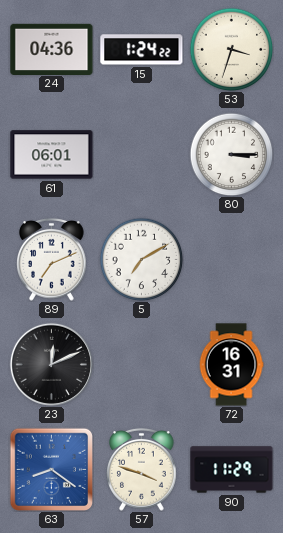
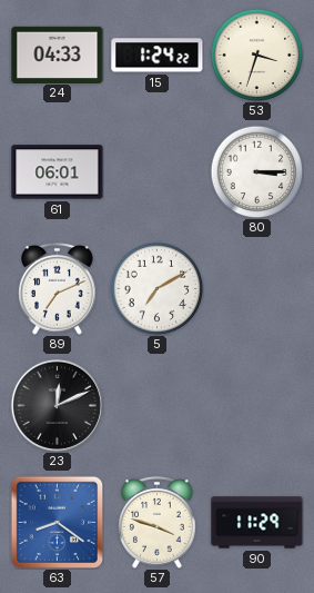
24: 04:36 -> 04:33
72: 16:31 -> none
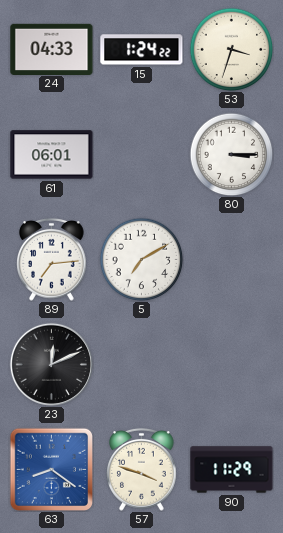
89: 7:11 -> 7:14
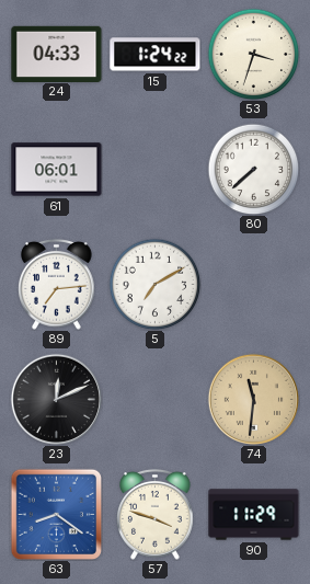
80: 3:15 -> 7:38
74: none -> 11:31
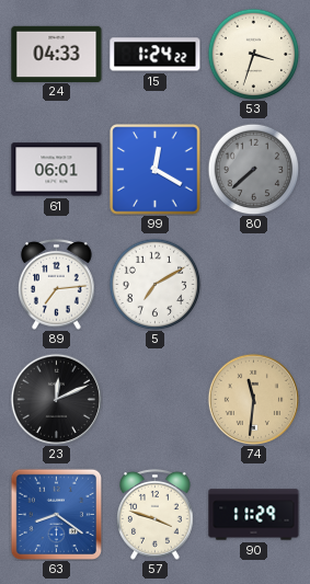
99: none -> 12:20
80 dial: white -> grey
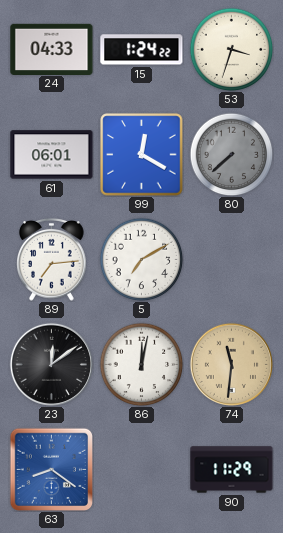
23: 12:11 -> 12:09
86: none -> 12:02
57: 3:48 -> none
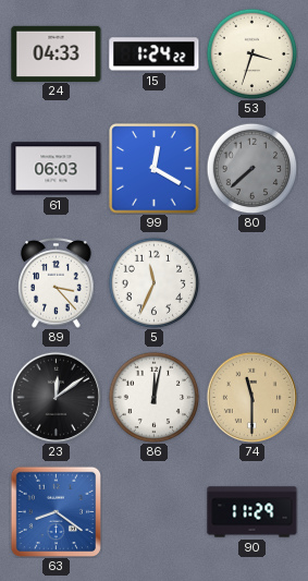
61: 06:01 -> 06:03
89: 7:14 -> 3:23
5: 7:10 -> 11:34
74: 11:31 -> 11:30
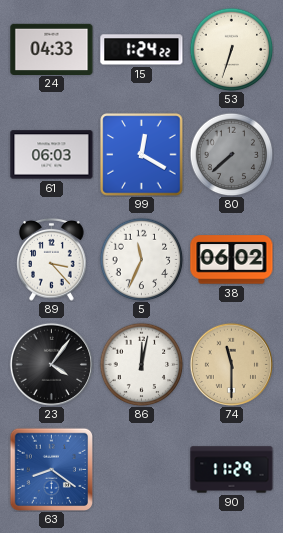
53: 3:33 -> 6:33
38: none -> 06:02
23: 12:09 -> 4:06
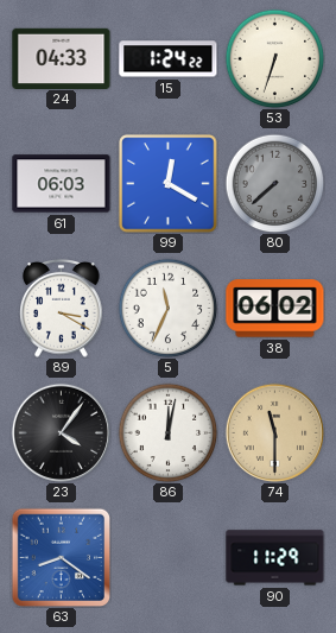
89: 3:23 -> 3:20
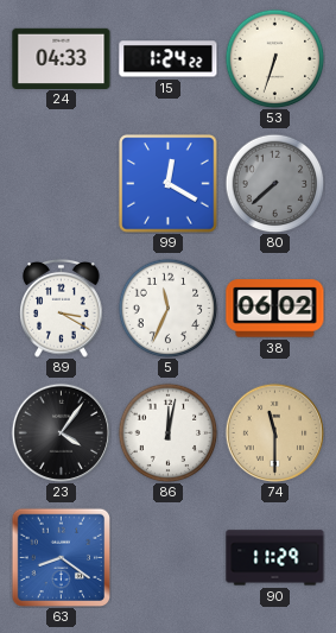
61: 06:03 -> none
